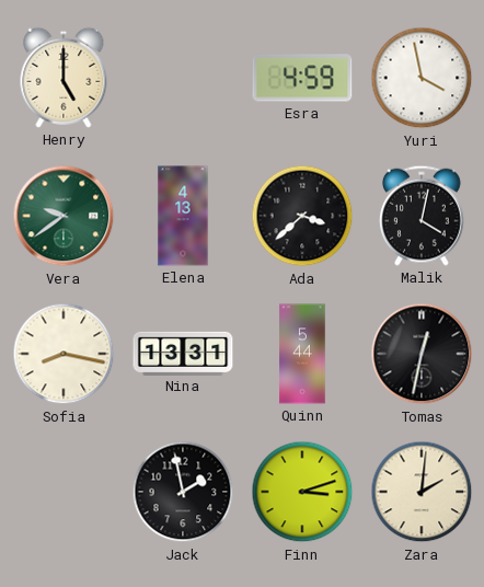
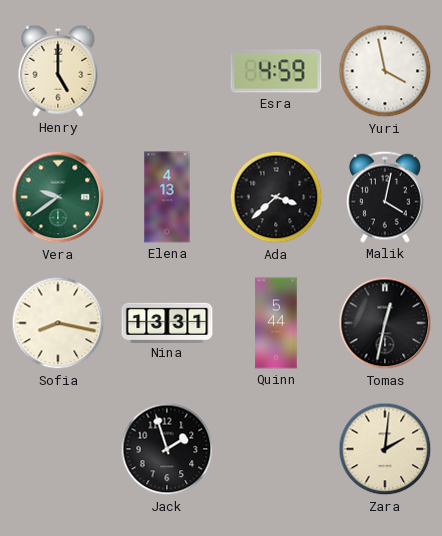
Jack: 1:58 -> 1:57
Finn: 3:12 -> none
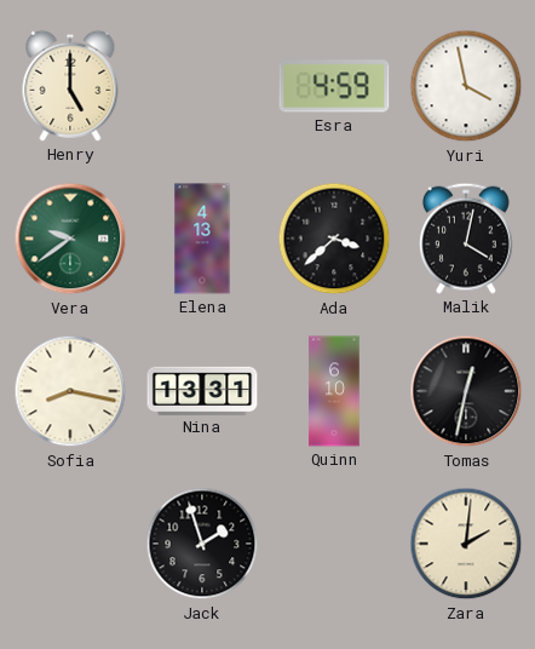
Quinn: 5:44 -> 6:10
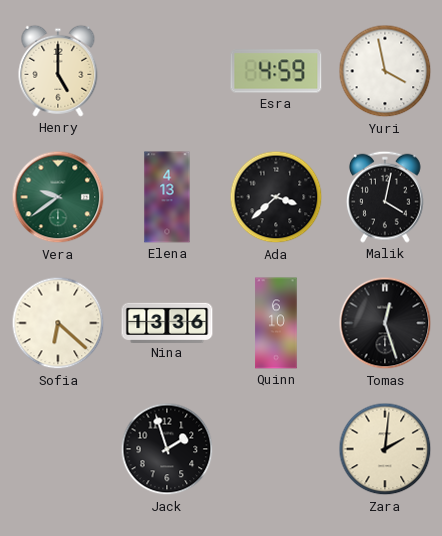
Sofia: 8:17 -> 6:22
Nina: 13:31 -> 13:36
Tomas: 12:32 -> 12:27
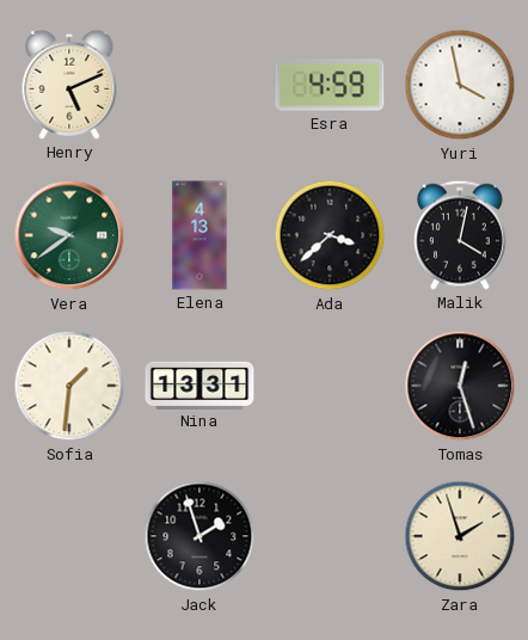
Henry: 5:00 -> 5:11
Sofia: 6:22 -> 1:31
Nina: 13:36 -> 13:31
Quinn: 6:10 -> none
Zara: 2:01 -> 1:57
